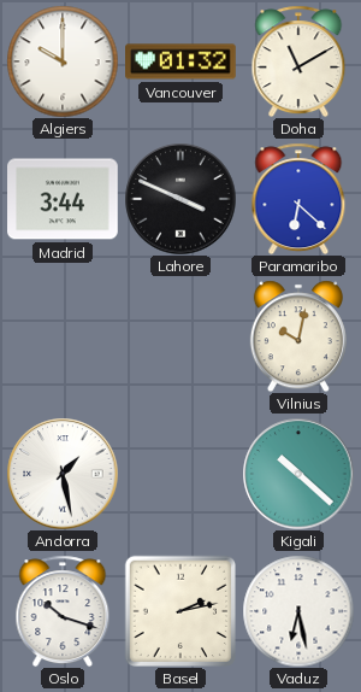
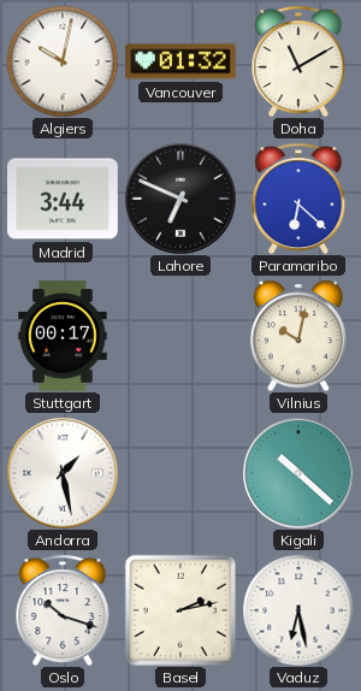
Algiers: 10:00 -> 10:02
Lahore: 3:49 -> 6:49
Stuttgart: none -> 00:17
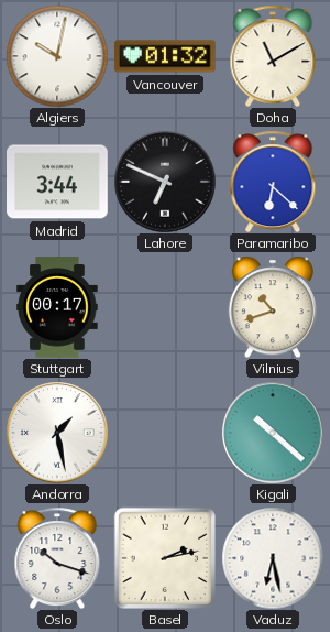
Vilnius: 10:02 -> 10:42
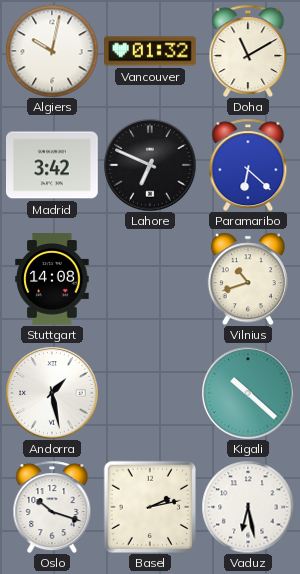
Madrid: 3:44 -> 3:42
Stuttgart: 00:17 -> 14:08
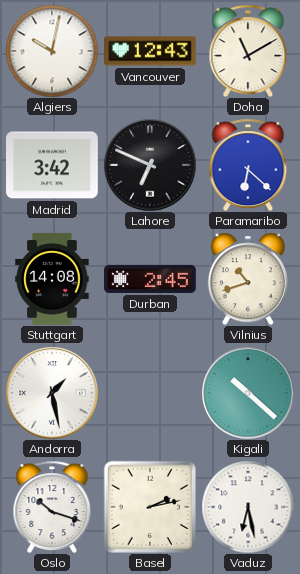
Vancouver: 01:32 -> 12:43
Durban: none -> 2:45
